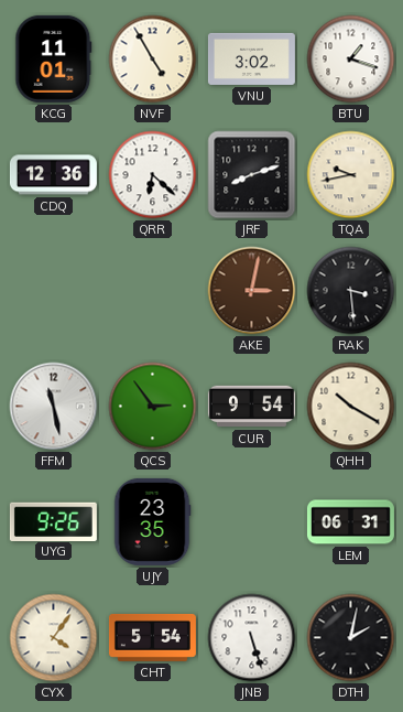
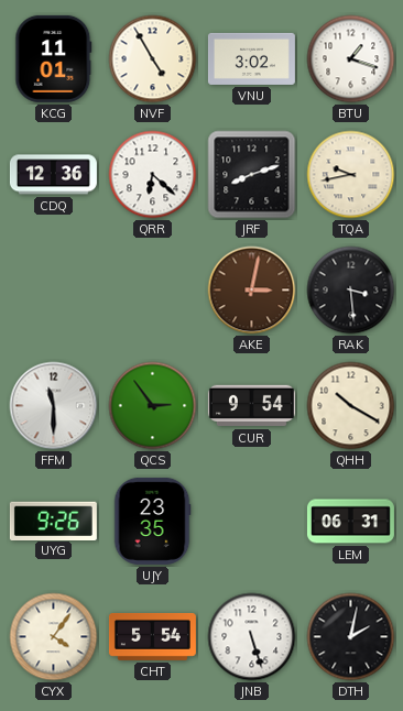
FFM: 11:28 -> 11:30
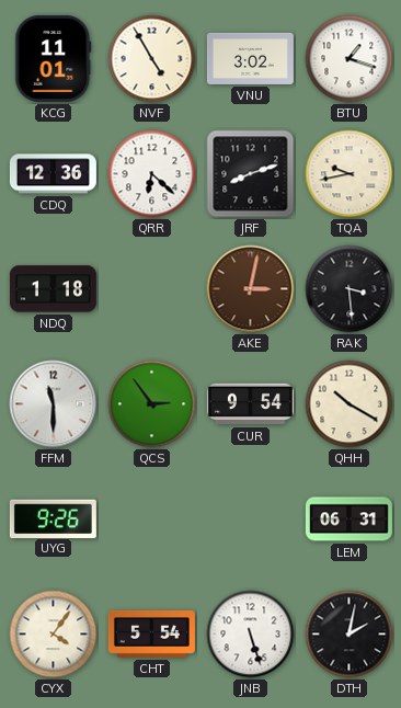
NDQ: none -> 1:18
UJY: 23:35 -> none
